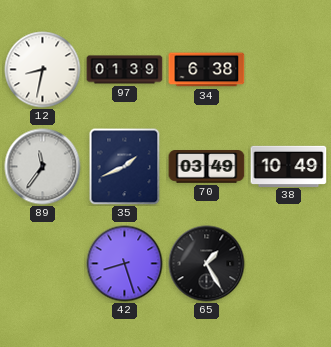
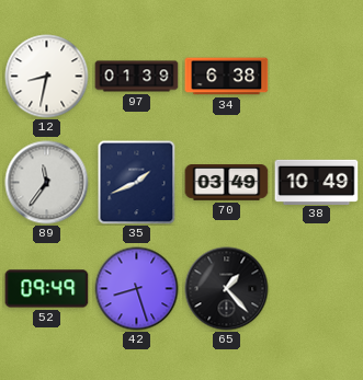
52: none -> 09:49
65: 1:25 -> 1:23
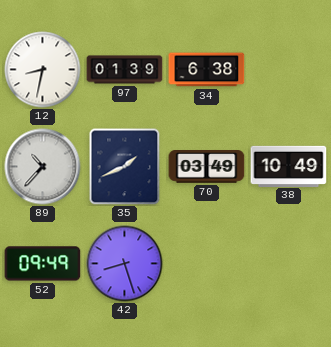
89: 11:36 -> 10:37
65: 1:23 -> none
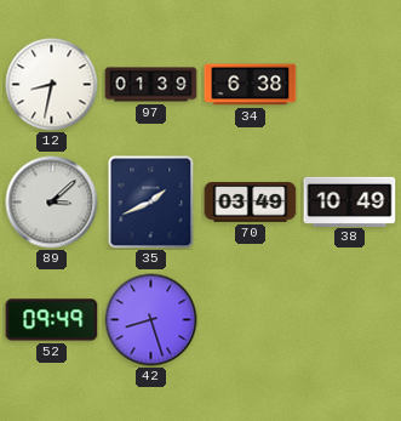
89: 10:37 -> 3:08
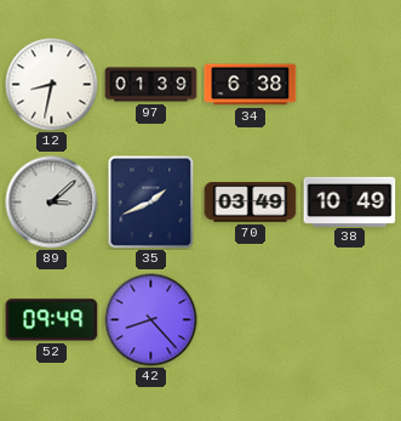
42: 8:27 -> 8:23
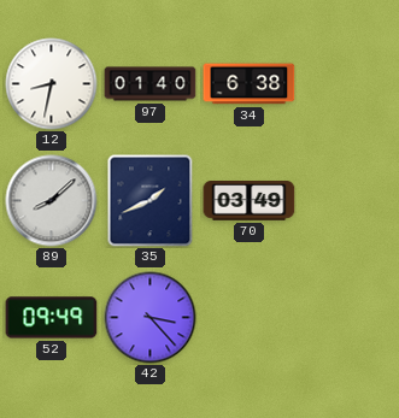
97: 01:39 -> 01:40
89: 3:08 -> 8:08
38: 10:49 -> none
42: 8:23 -> 3:23
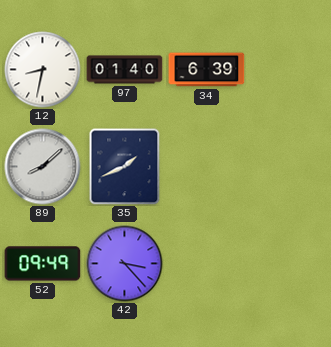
34: 6:38 -> 6:39
70: 03:49 -> none
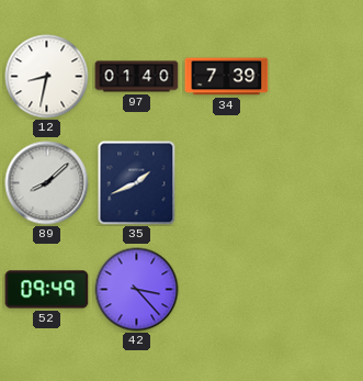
34: 6:39 -> 7:39
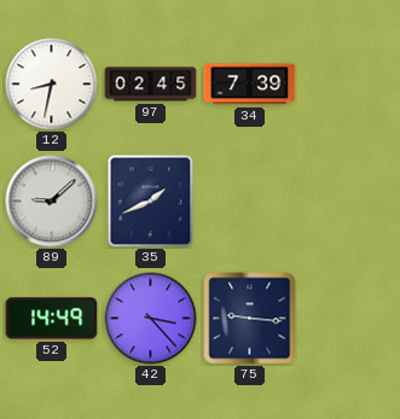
97: 01:40 -> 02:45
89: 8:08 -> 9:08
52: 09:49 -> 14:49
75: none -> 9:16
